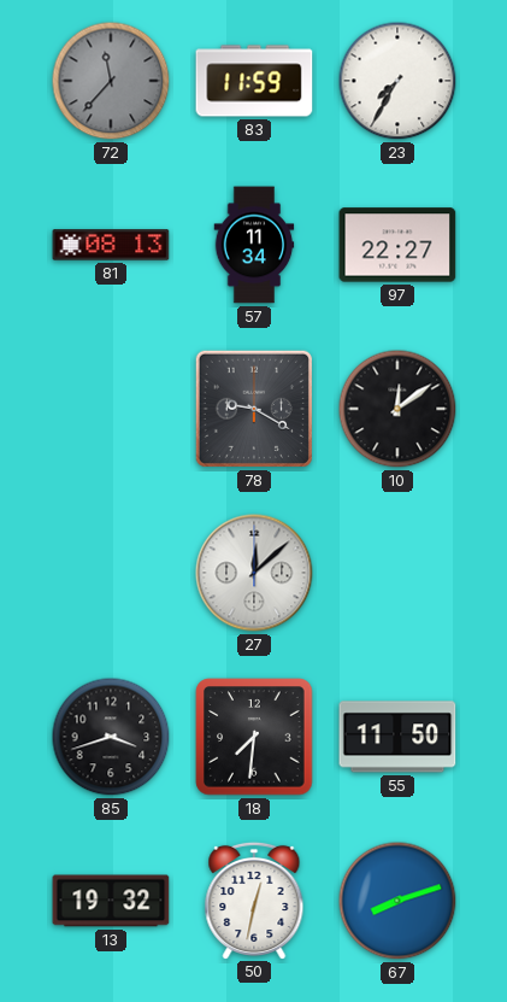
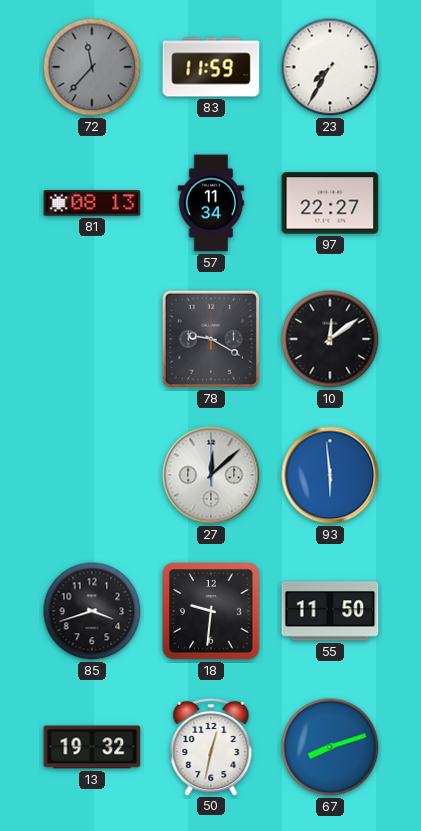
93: none -> 5:59
18: 7:31 -> 9:31
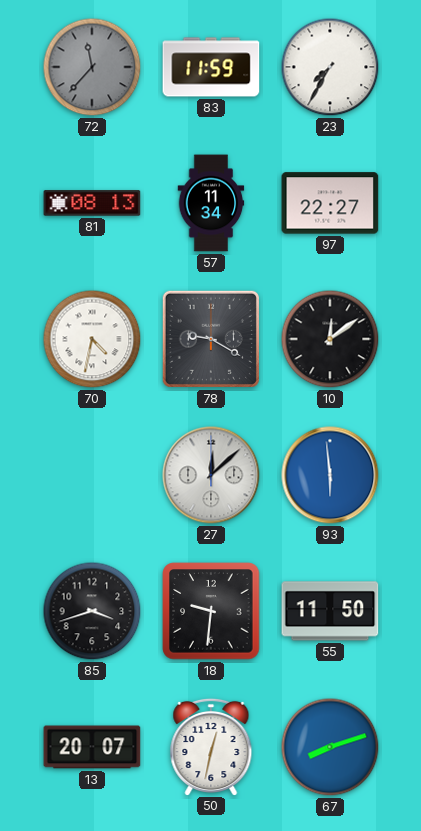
70: none -> 4:32
13: 19:32 -> 20:07
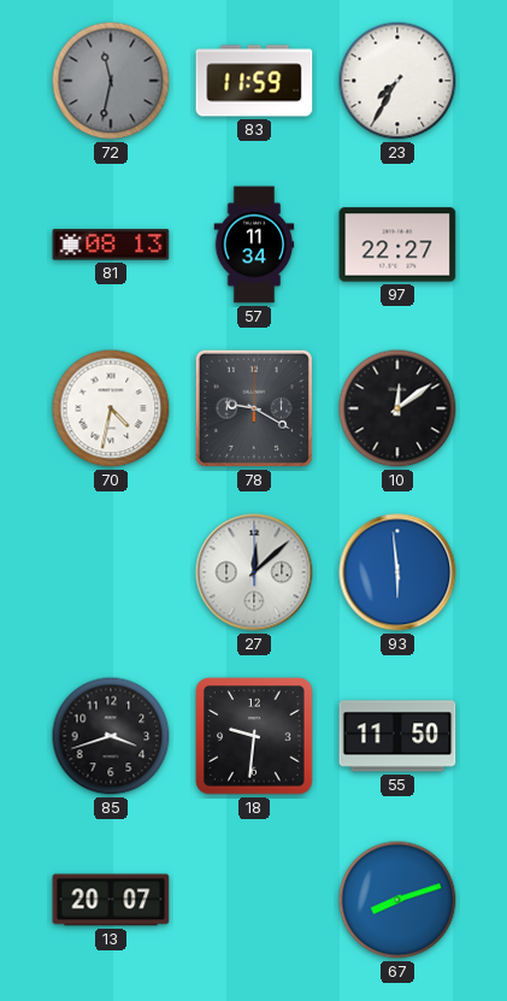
72: 11:37 -> 11:32
50: 12:32 -> none
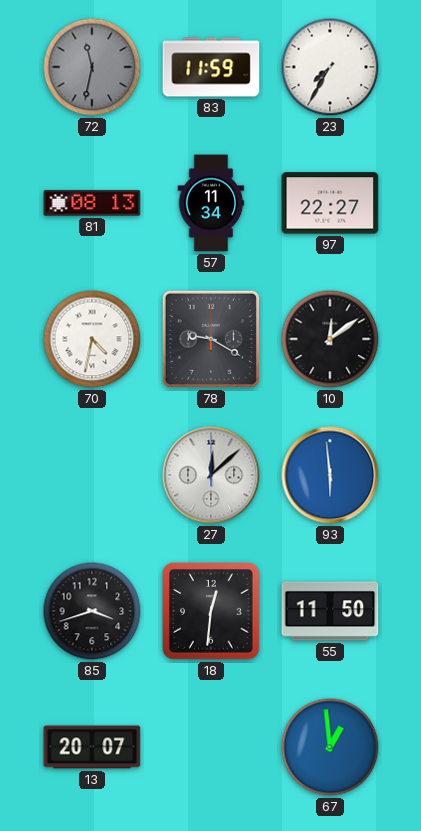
18: 9:31 -> 12:31
67: 8:12 -> 12:59
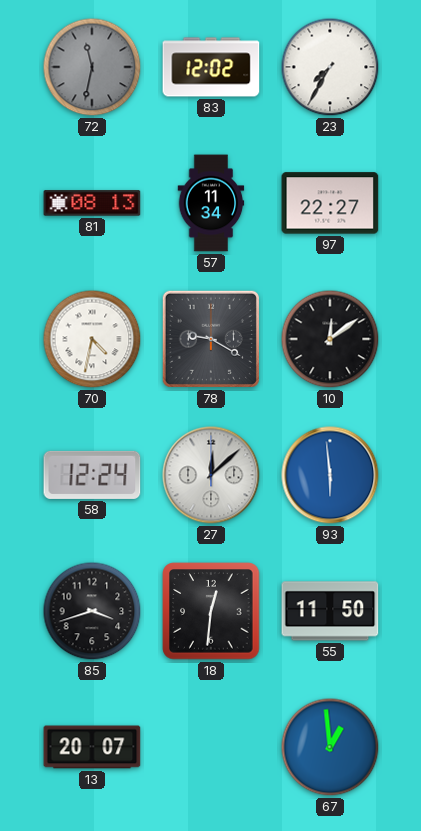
83: 11:59 -> 12:02
58: none -> 12:24
